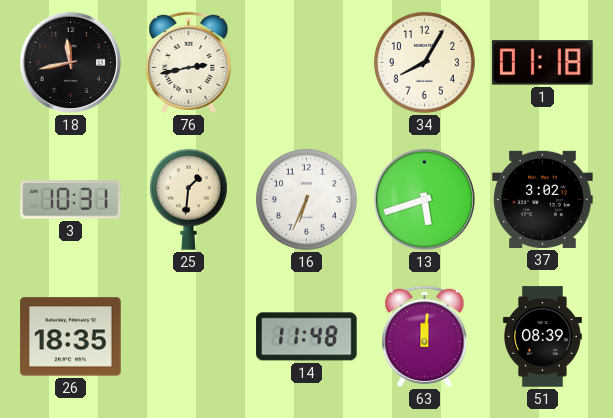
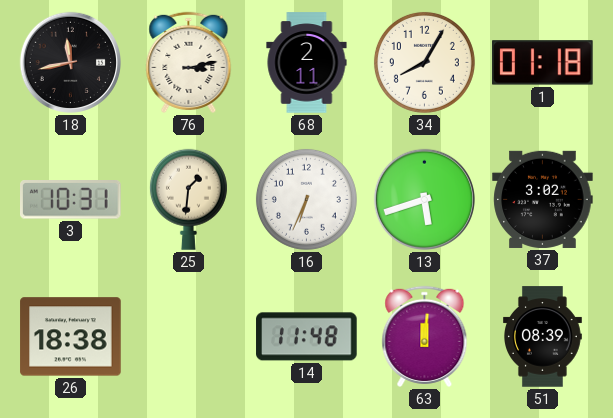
76: 2:43 -> 3:13
68: none -> 2:11
26: 18:35 -> 18:38
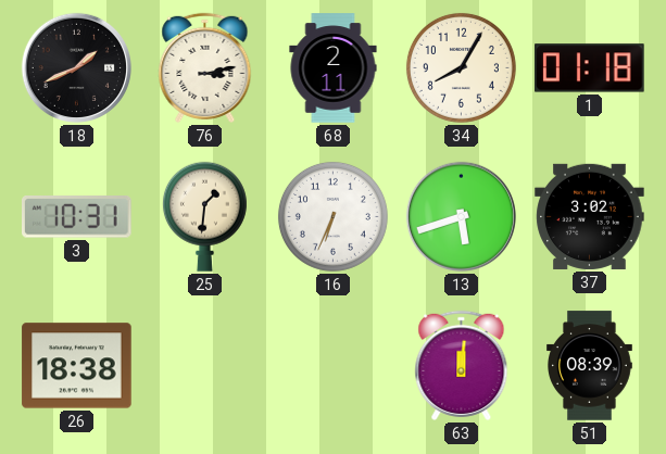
18: 11:43 -> 1:41
14: 11:48 -> none
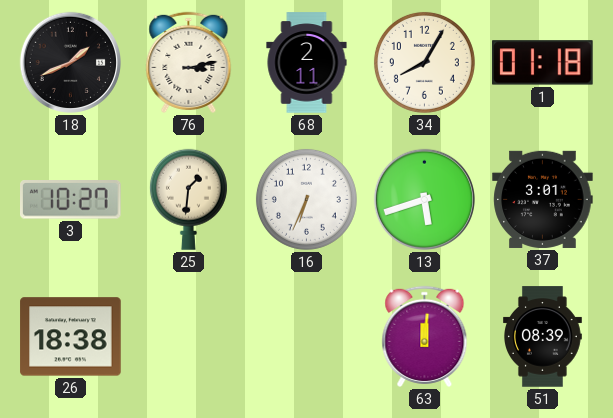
3: 10:31 -> 10:27
37: 3:02 -> 3:01
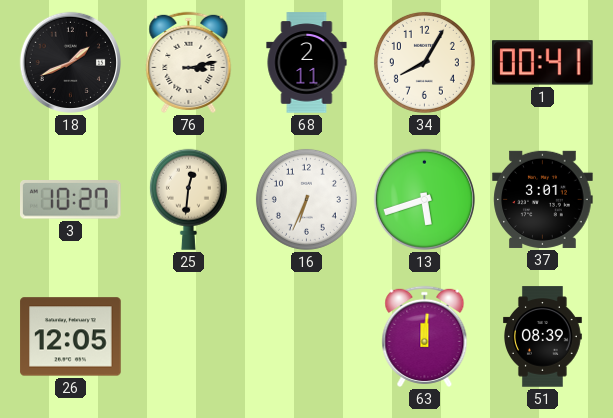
1: 01:18 -> 00:41
25: 1:31 -> 12:31
26: 18:38 -> 12:05
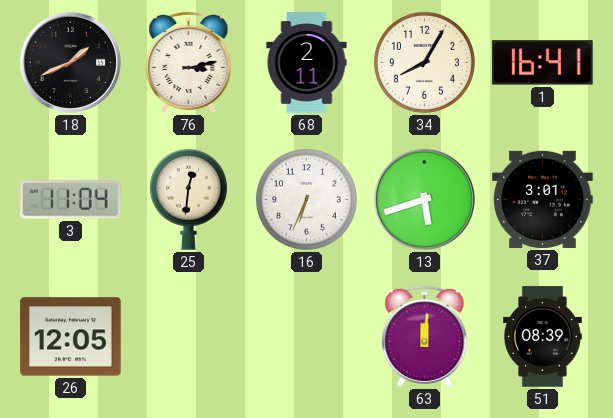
1: 00:41 -> 16:41
3: 10:27 -> 11:04
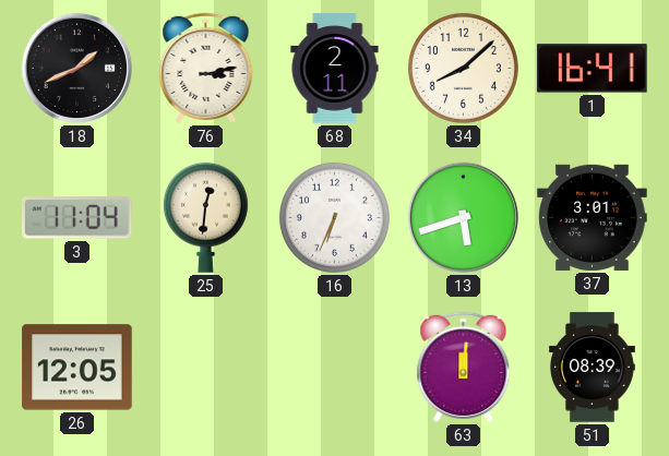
34: 8:05 -> 8:08
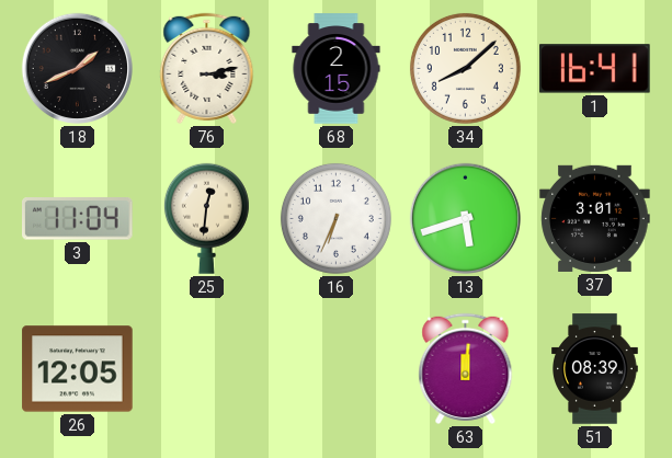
68: 2:11 -> 2:15
